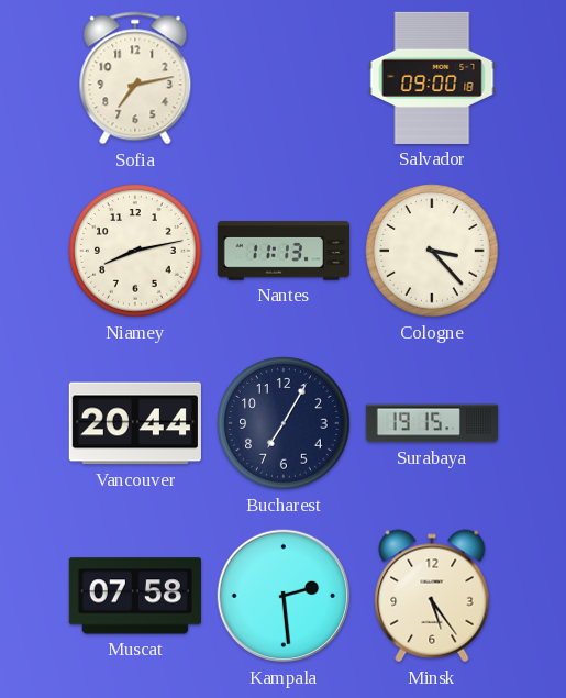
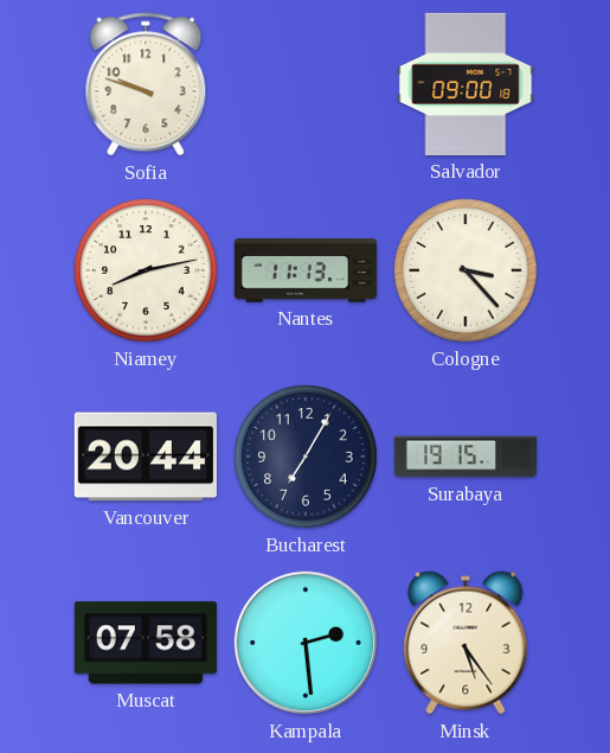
Sofia: 7:13 -> 9:48
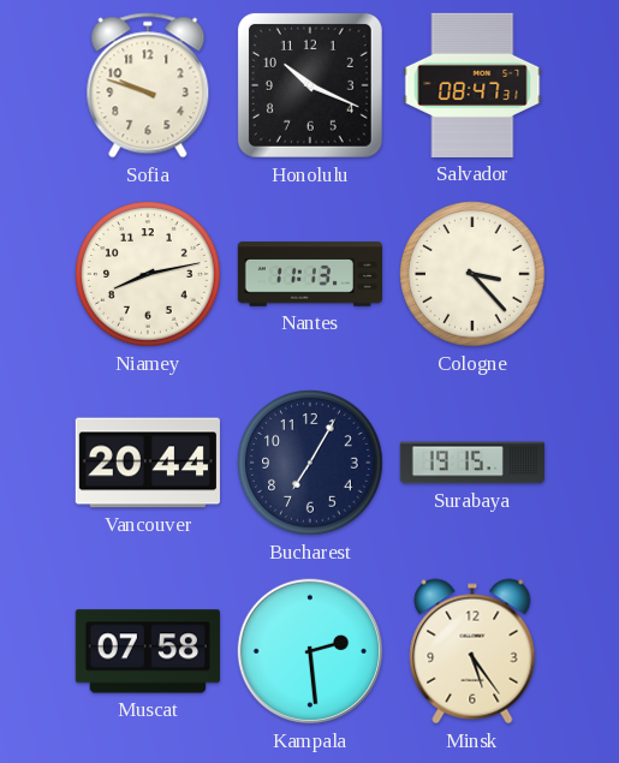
Honolulu: none -> 10:19
Salvador: 09:00 -> 08:47
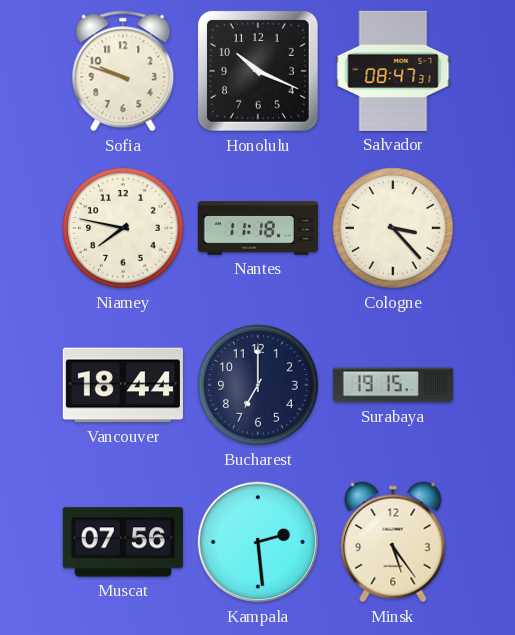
Niamey: 8:13 -> 7:47
Nantes: 11:13 -> 11:18
Vancouver: 20:44 -> 18:44
Bucharest: 7:05 -> 7:00
Muscat: 07:58 -> 07:56
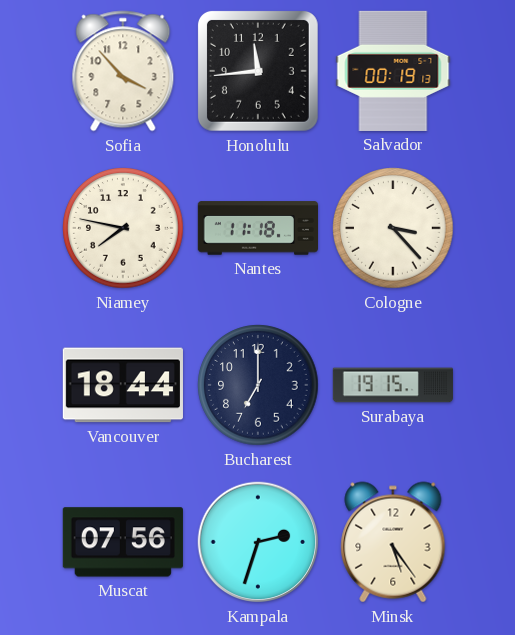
Sofia: 9:48 -> 3:53
Honolulu: 10:19 -> 11:44
Salvador: 08:47 -> 00:19
Kampala: 2:29 -> 2:33
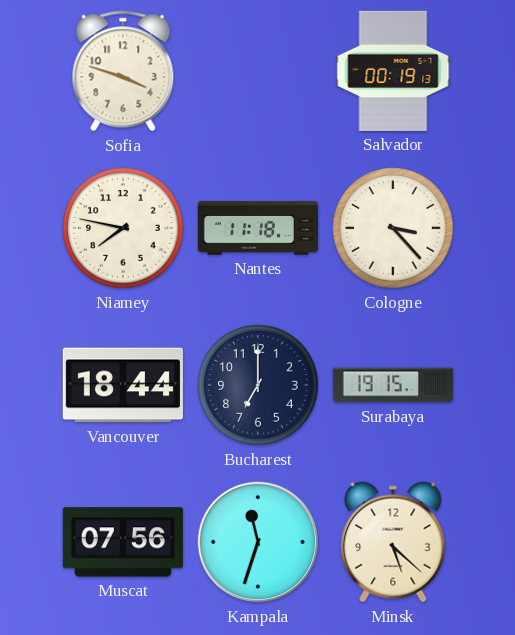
Sofia: 3:53 -> 3:48
Honolulu: 11:44 -> none
Kampala: 2:33 -> 11:33
Minsk: 5:24 -> 5:22
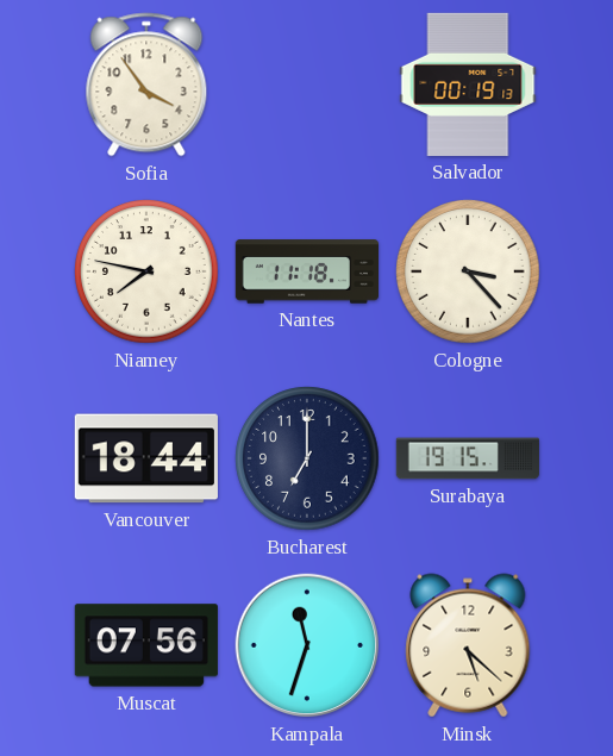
Sofia: 3:48 -> 3:54
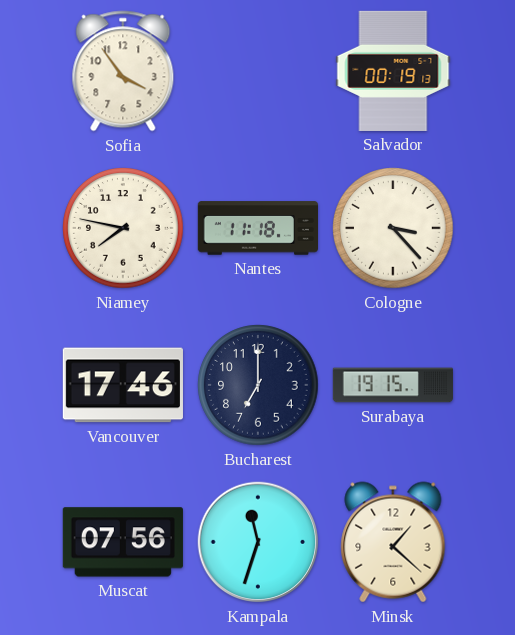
Vancouver: 18:44 -> 17:46
Minsk: 5:22 -> 1:22
